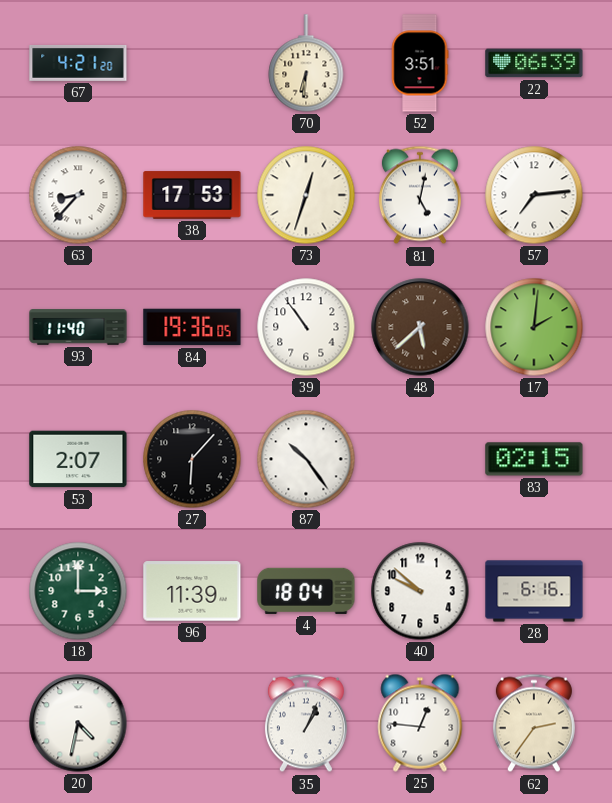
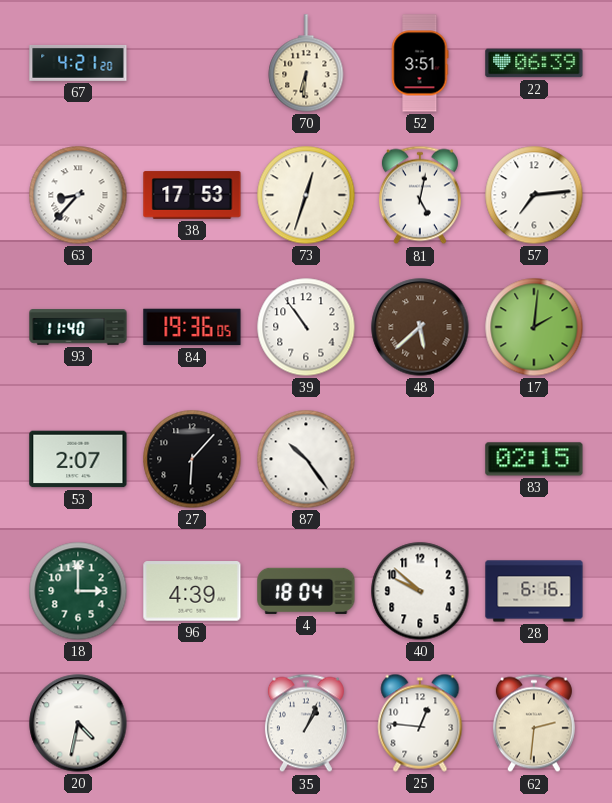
96: 11:39 -> 4:39
62: 2:36 -> 2:31
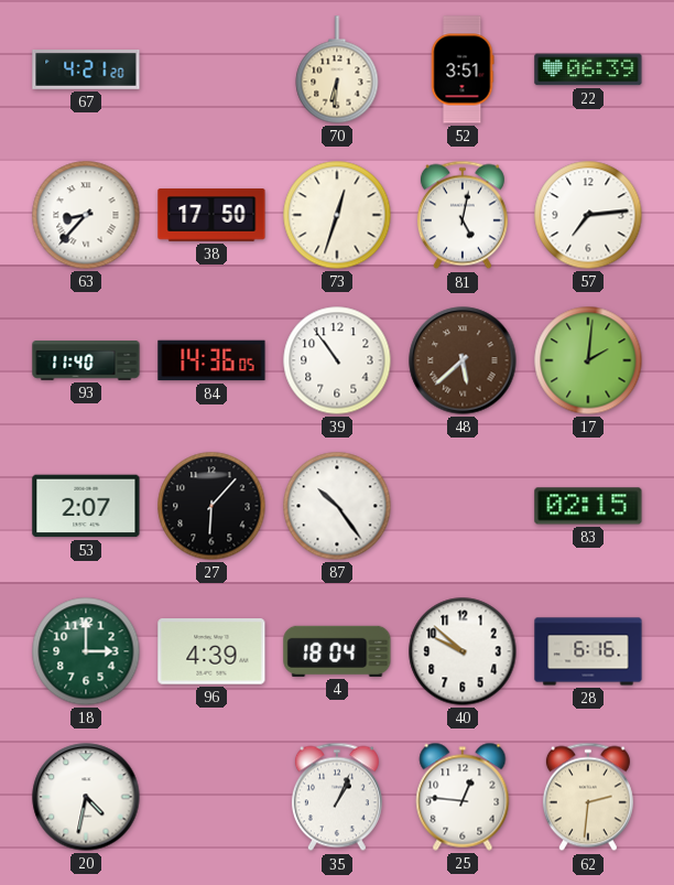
38: 17:53 -> 17:50
84: 19:36 -> 14:36
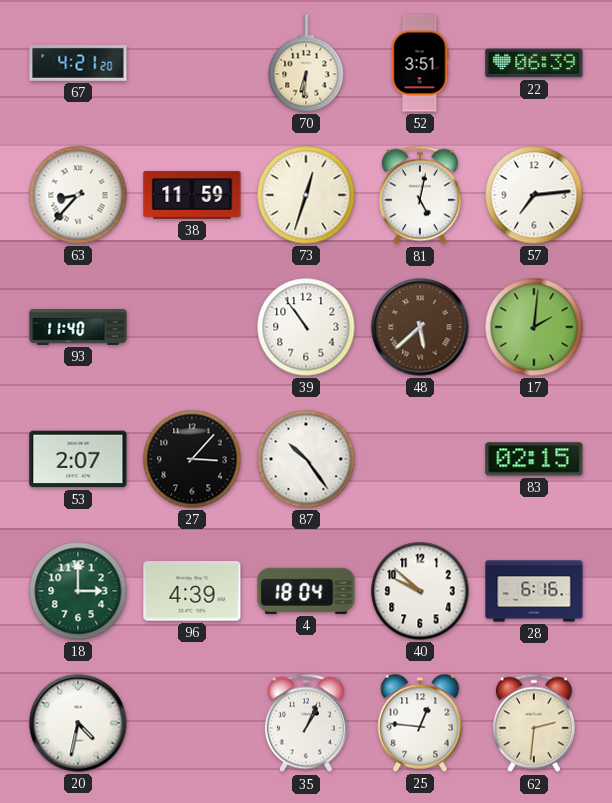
38: 17:50 -> 11:59
84: 14:36 -> none
27: 6:07 -> 3:07
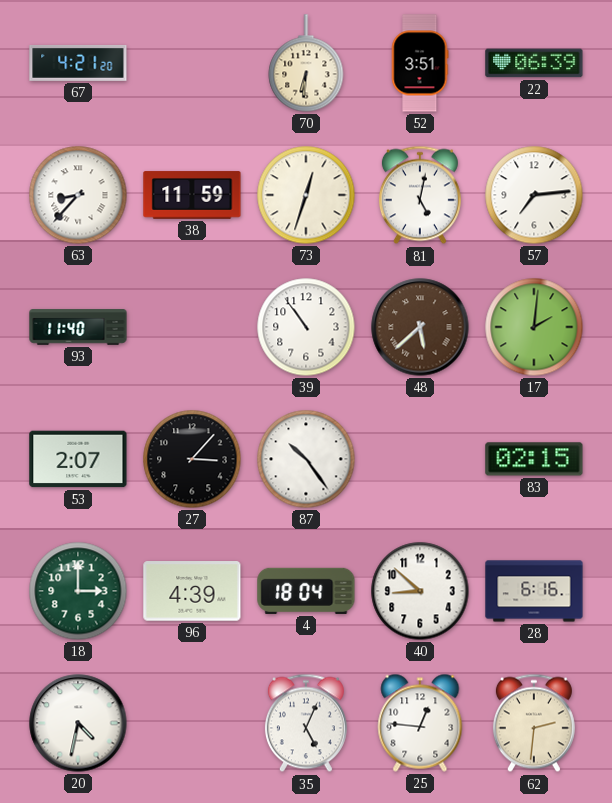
40: 9:52 -> 8:52
35: 1:04 -> 5:04
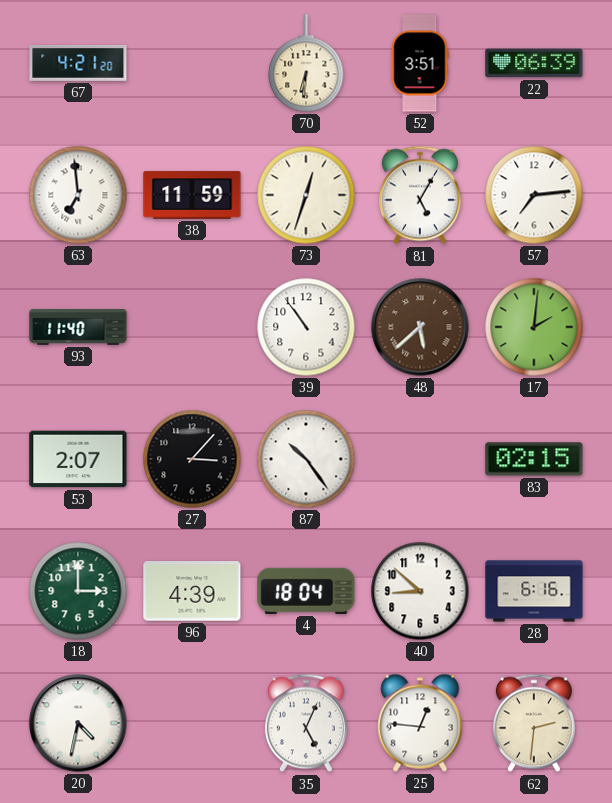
63: 8:37 -> 6:59
81: 5:02 -> 5:05
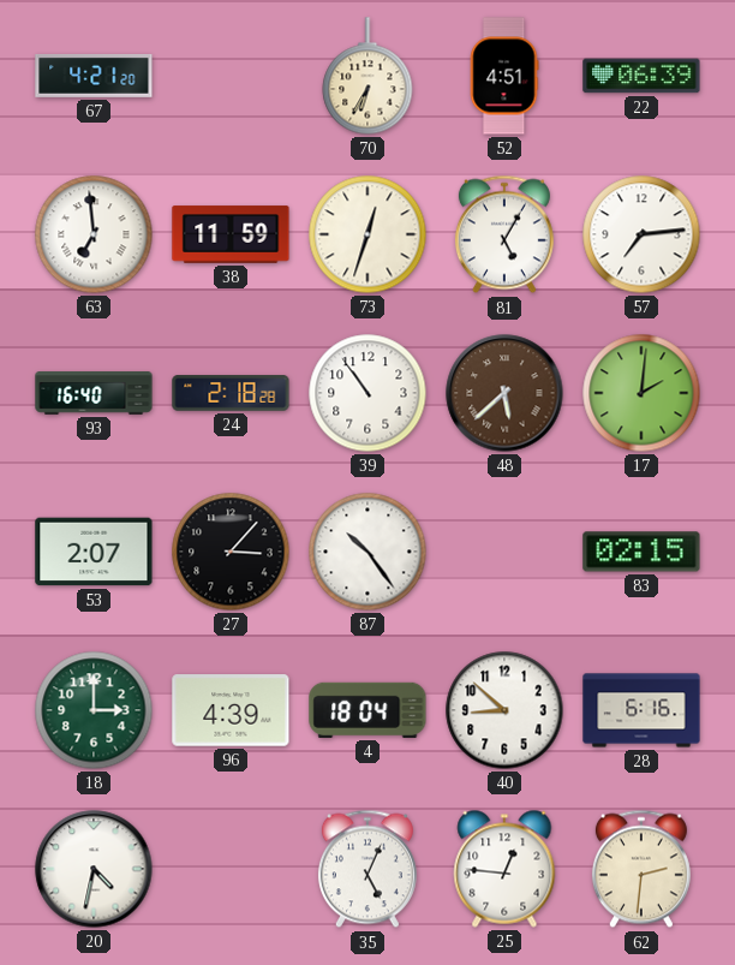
70: 6:31 -> 6:35
52: 3:51 -> 4:51
93: 11:40 -> 16:40
24: none -> 2:18
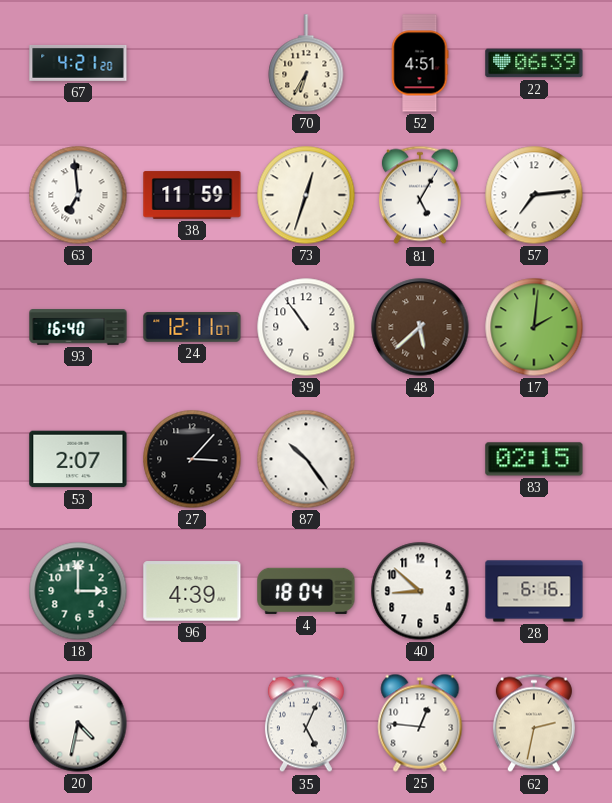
24: 2:18 -> 12:11
62: 2:31 -> 2:32
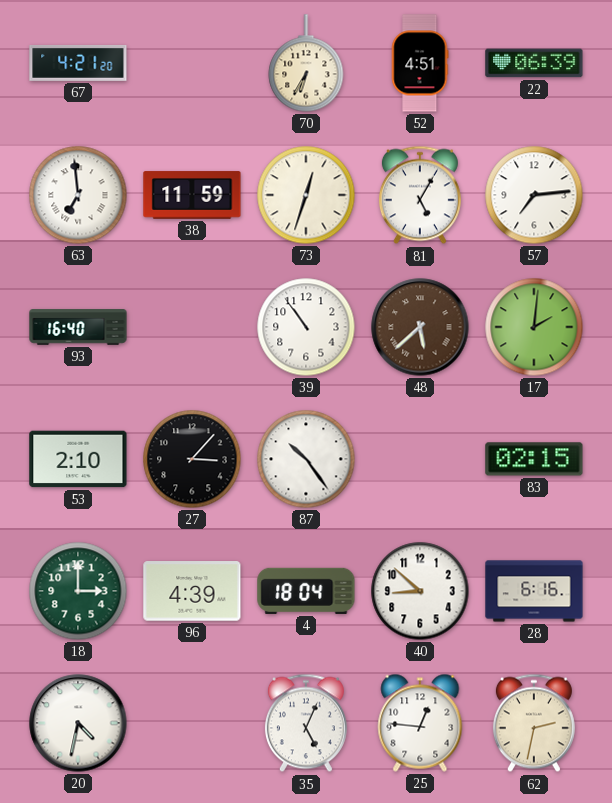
24: 12:11 -> none
53: 2:07 -> 2:10
